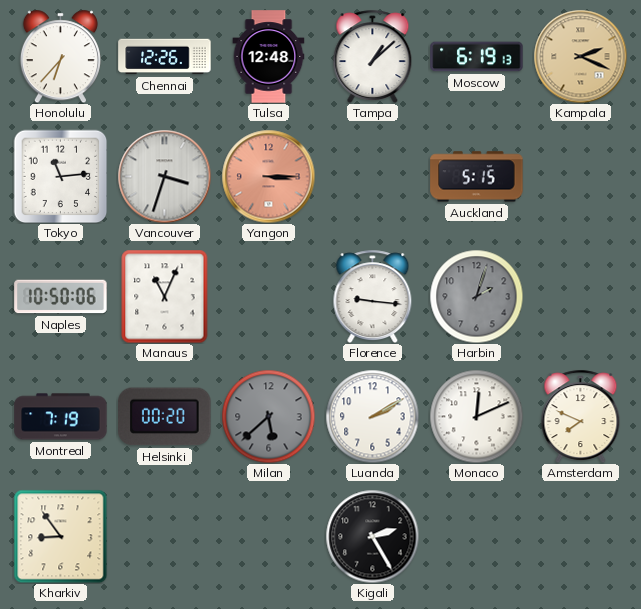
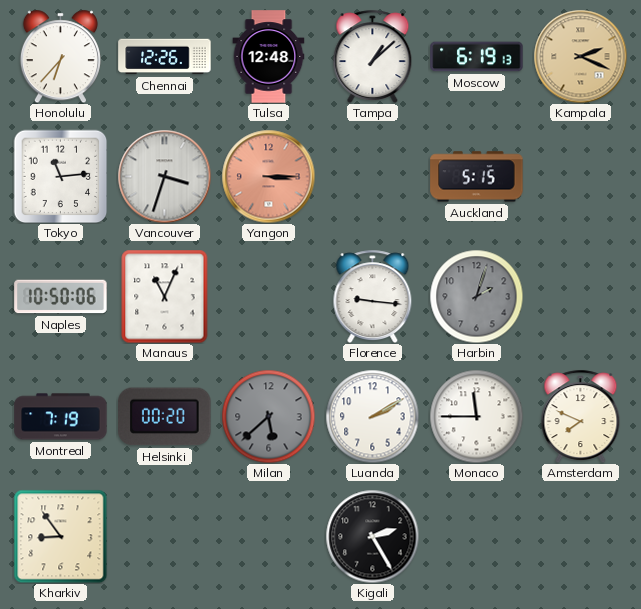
Monaco: 12:11 -> 11:45
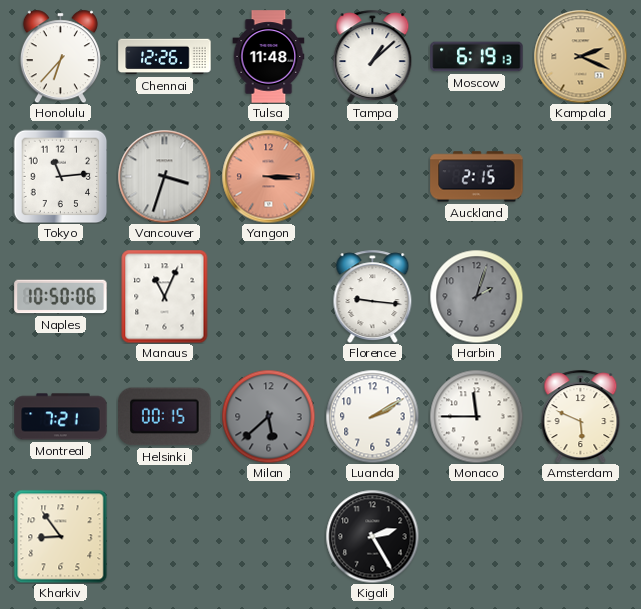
Tulsa: 12:48 -> 11:48
Auckland: 5:15 -> 2:15
Montreal: 7:19 -> 7:21
Helsinki: 00:20 -> 00:15
Amsterdam: 7:49 -> 5:49
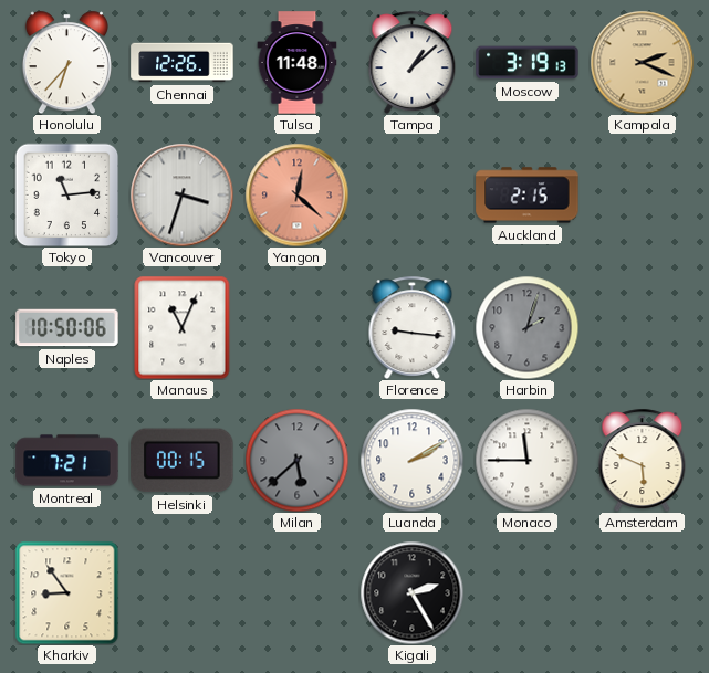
Moscow: 6:19 -> 3:19
Yangon: 3:15 -> 12:22
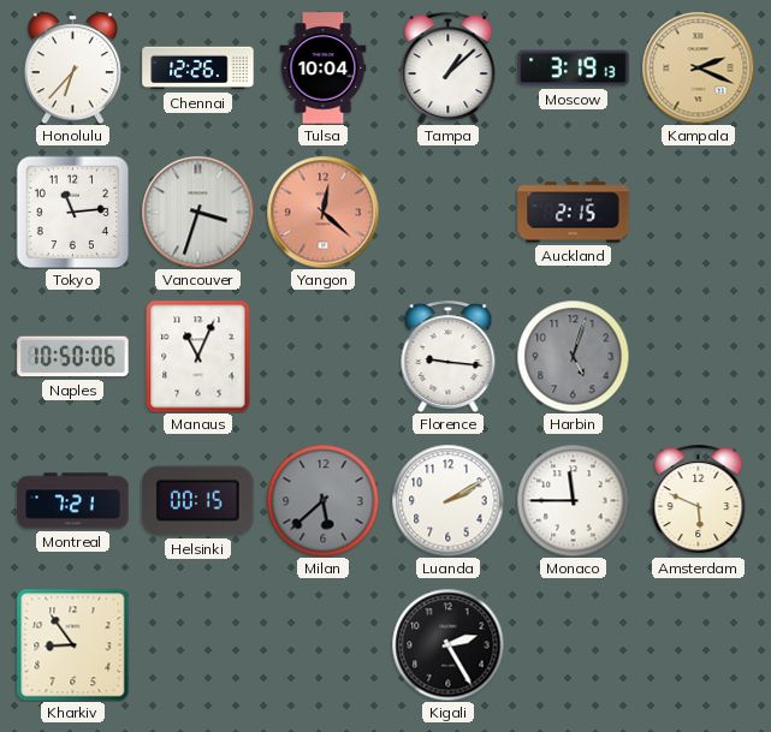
Tulsa: 11:48 -> 10:04
Harbin: 2:03 -> 5:03
